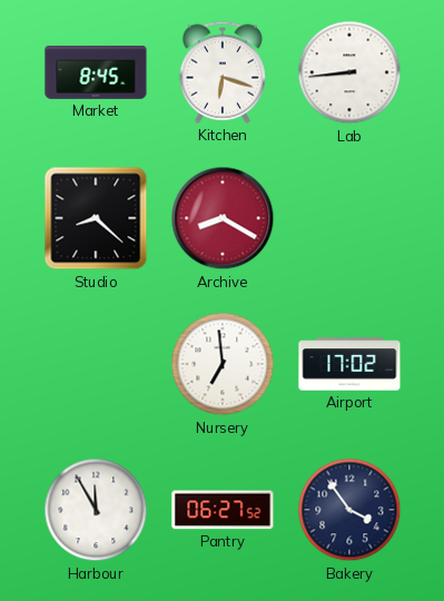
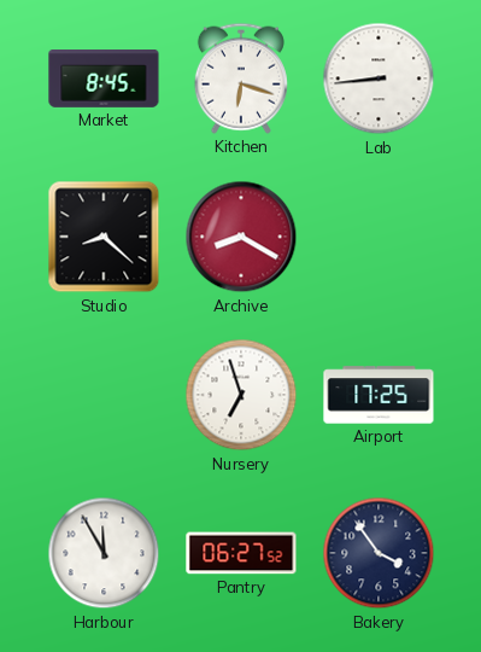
Nursery: 6:59 -> 6:57
Airport: 17:02 -> 17:25
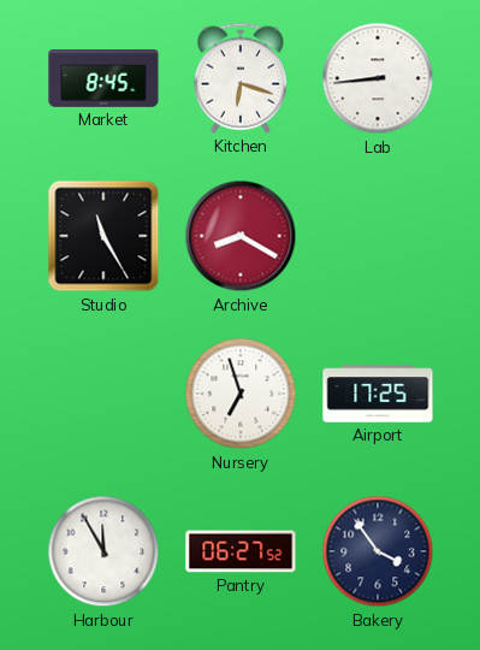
Studio: 8:22 -> 11:25
